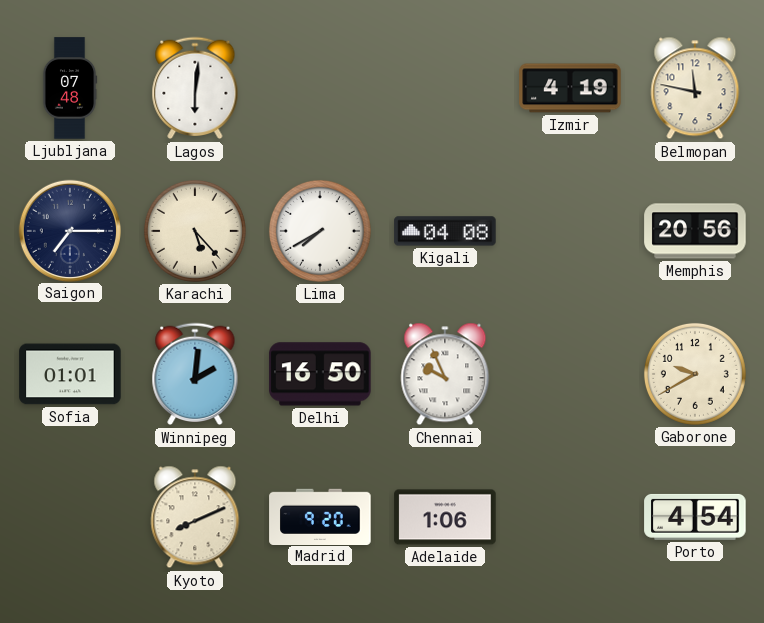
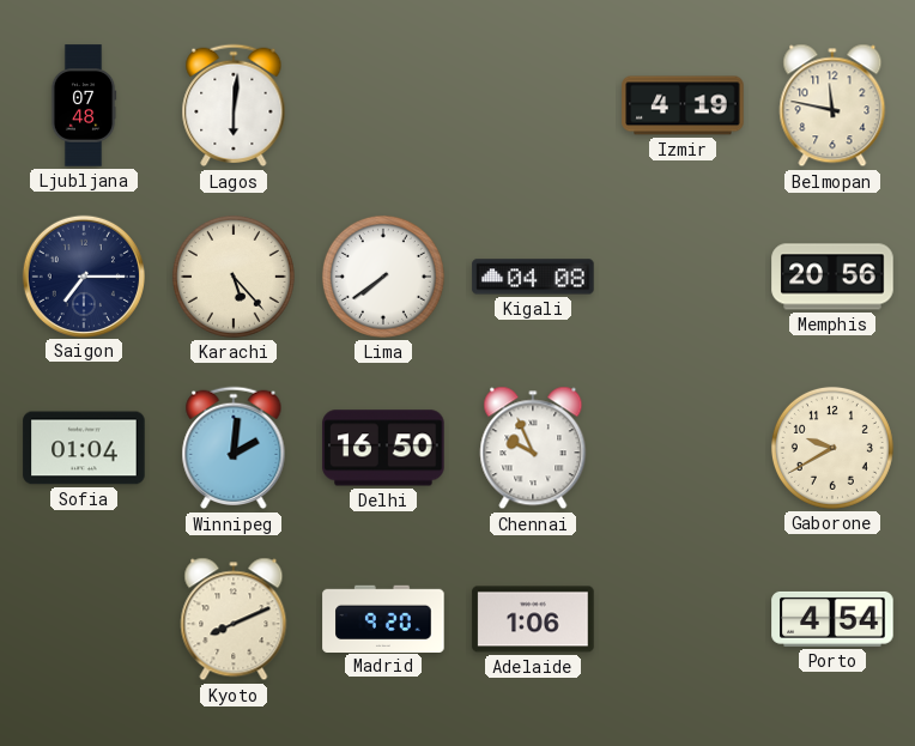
Lima: 7:40 -> 7:39
Sofia: 01:01 -> 01:04
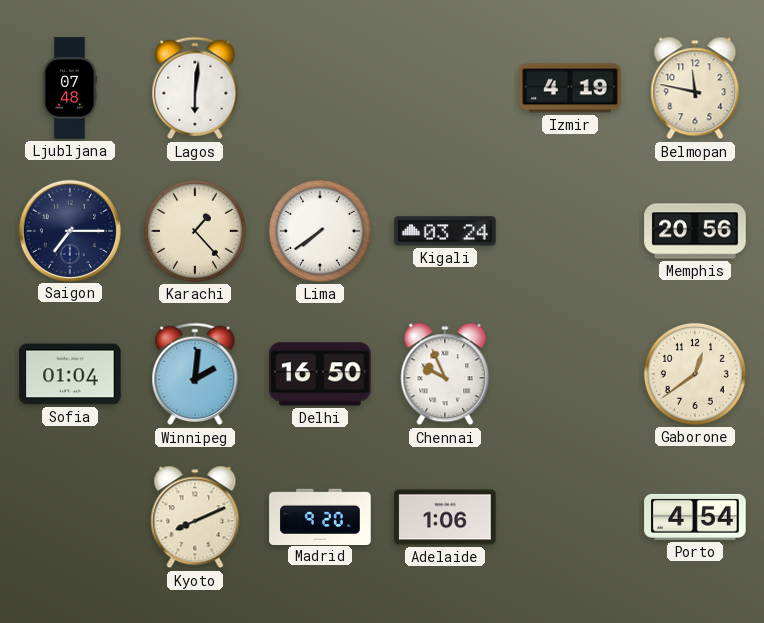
Karachi: 5:23 -> 1:23
Kigali: 04:08 -> 03:24
Gaborone: 9:40 -> 12:39
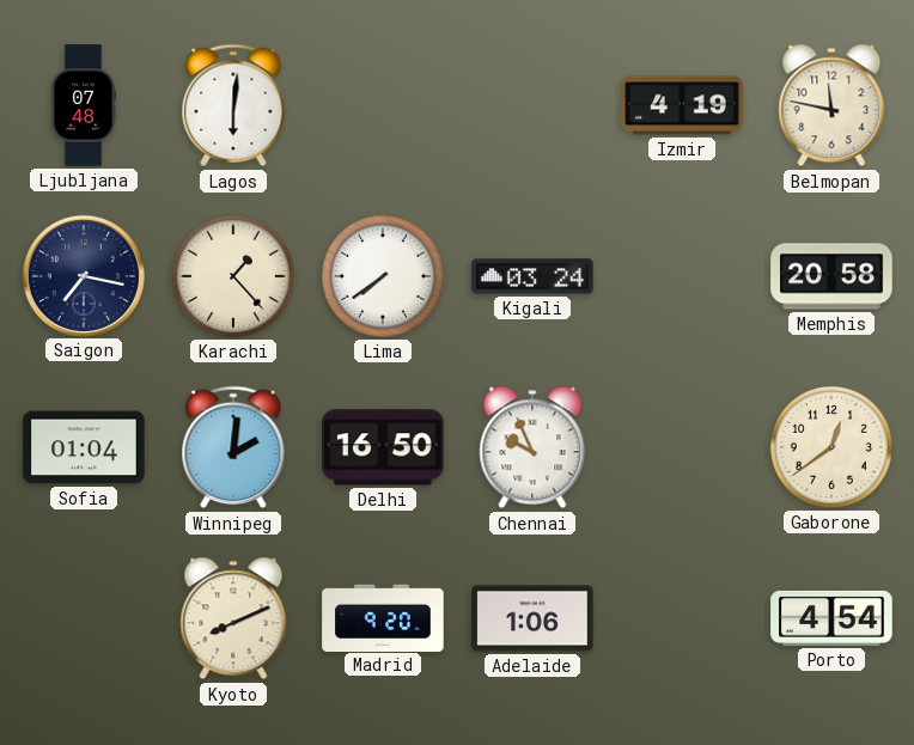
Saigon: 7:15 -> 7:17
Memphis: 20:56 -> 20:58
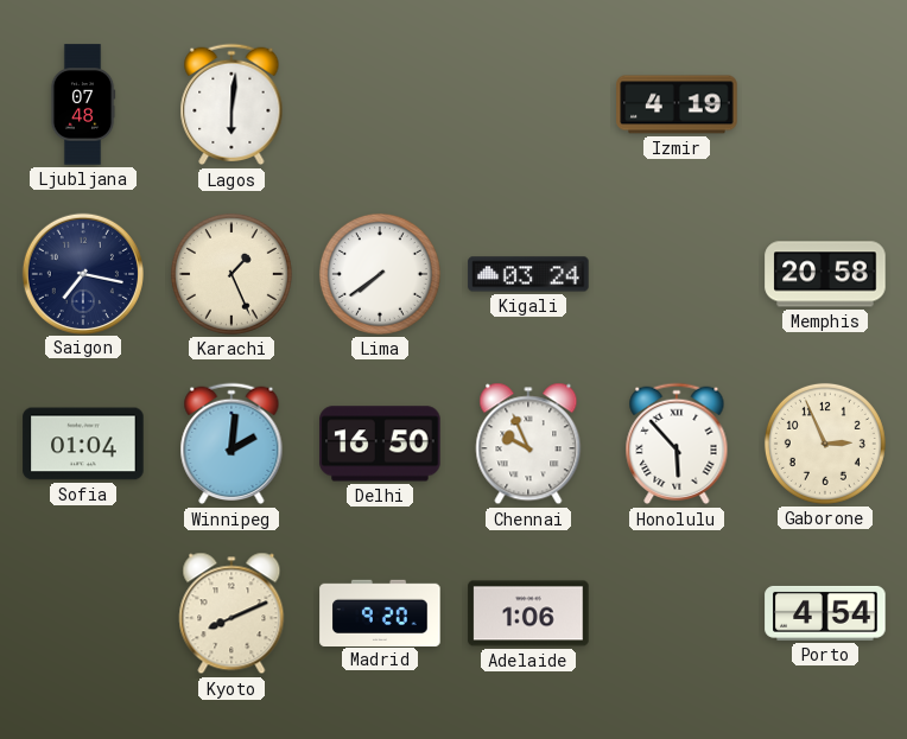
Belmopan: 11:47 -> none
Karachi: 1:23 -> 1:26
Honolulu: none -> 5:53
Gaborone: 12:39 -> 2:56
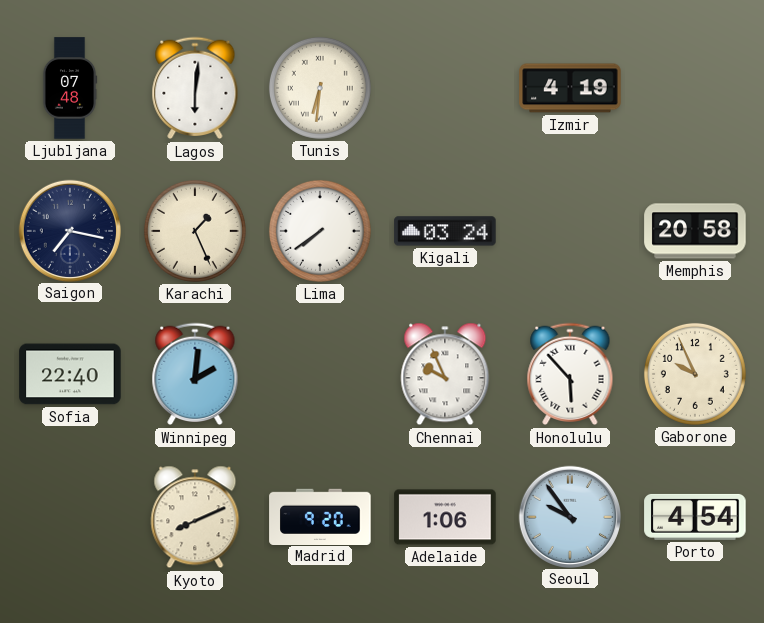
Tunis: none -> 6:31
Sofia: 01:04 -> 22:40
Delhi: 16:50 -> none
Gaborone: 2:56 -> 9:56
Seoul: none -> 9:54
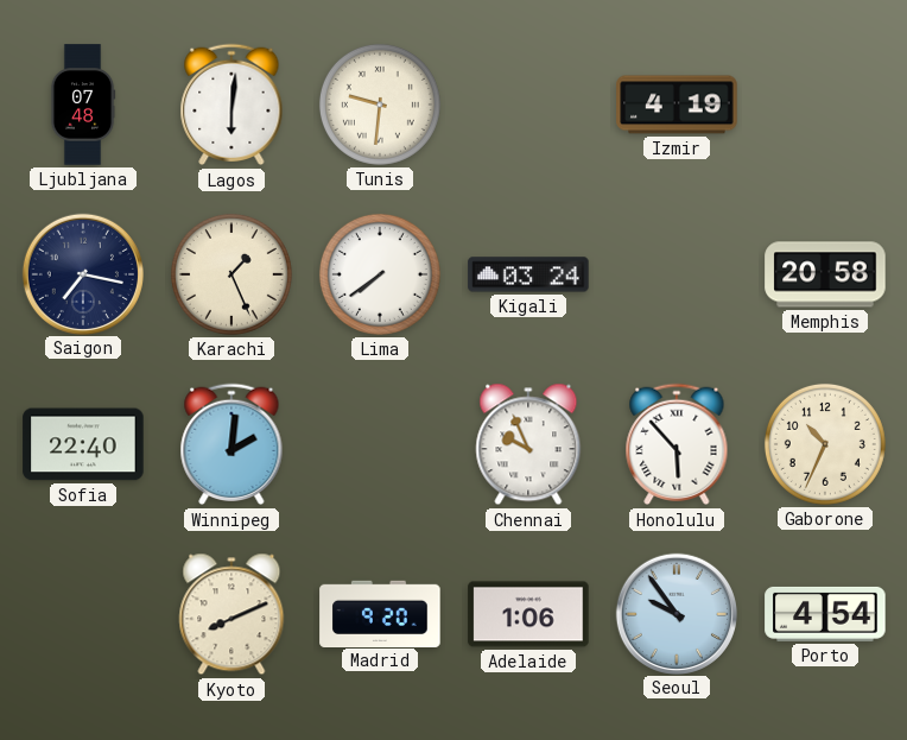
Tunis: 6:31 -> 9:31
Gaborone: 9:56 -> 10:34
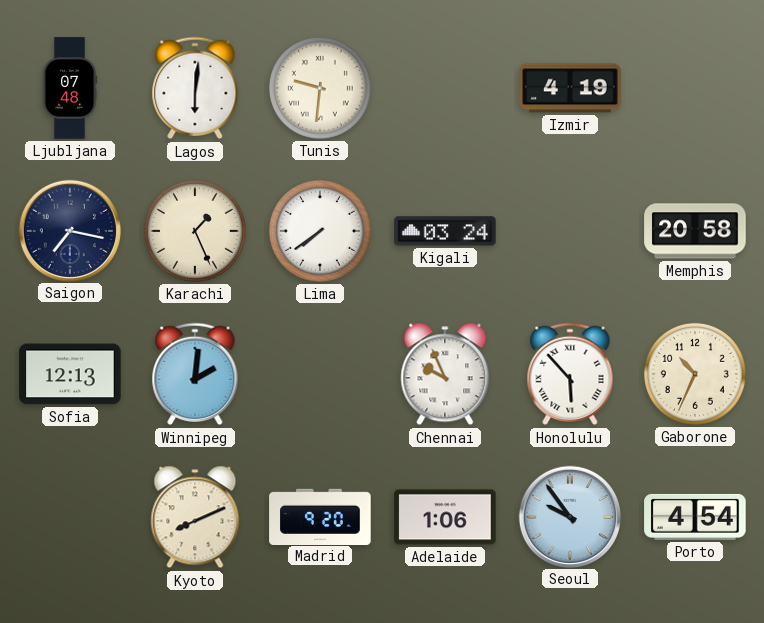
Sofia: 22:40 -> 12:13
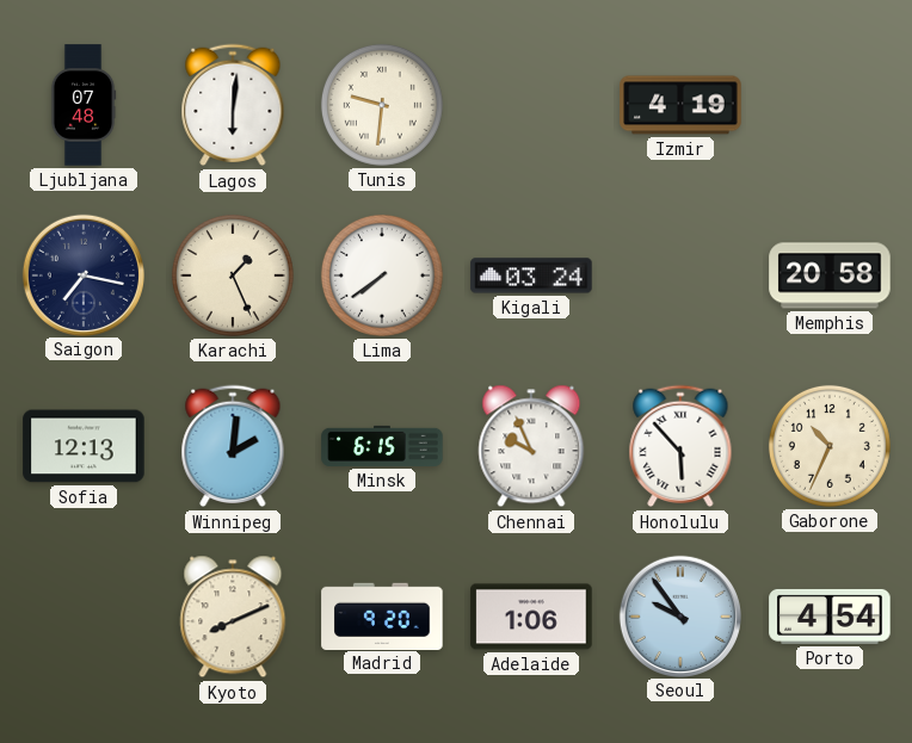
Minsk: none -> 6:15
